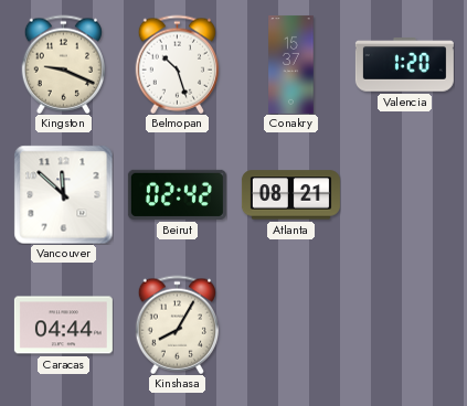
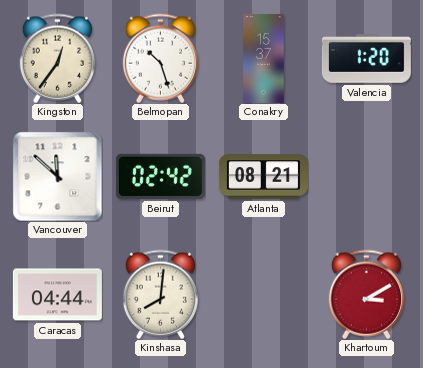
Kingston: 9:19 -> 12:36
Kinshasa: 8:05 -> 8:01
Khartoum: none -> 3:10
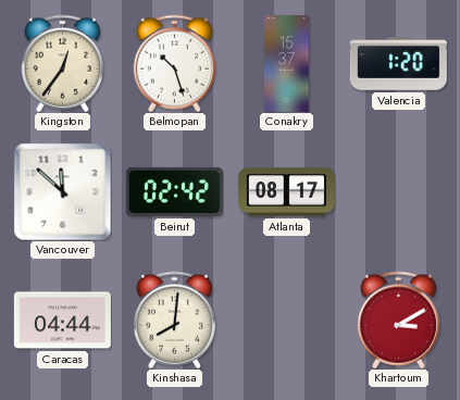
Atlanta: 08:21 -> 08:17
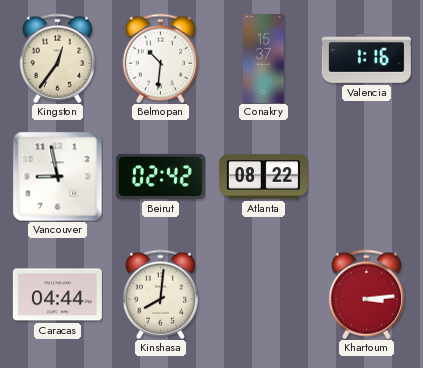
Belmopan: 10:27 -> 10:31
Valencia: 1:20 -> 1:16
Vancouver: 11:52 -> 8:58
Atlanta: 08:17 -> 08:22
Khartoum: 3:10 -> 3:14
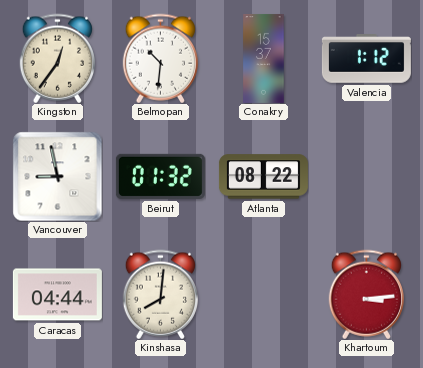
Valencia: 1:16 -> 1:12
Beirut: 02:42 -> 01:32
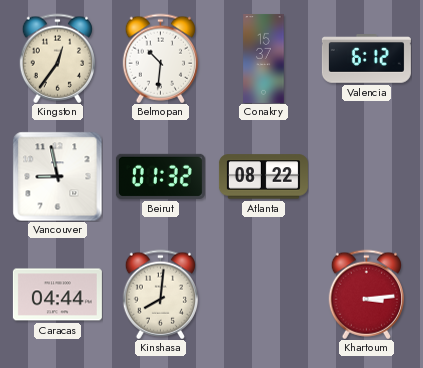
Valencia: 1:12 -> 6:12
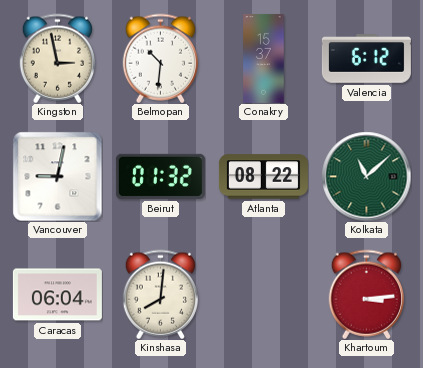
Kingston: 12:36 -> 2:58
Vancouver: 8:58 -> 9:02
Kolkata: none -> 11:08
Caracas: 04:44 -> 06:04
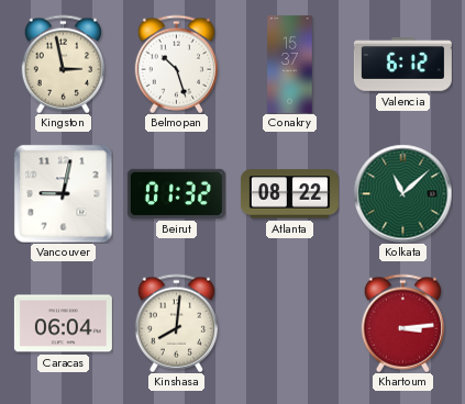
Belmopan: 10:31 -> 10:27
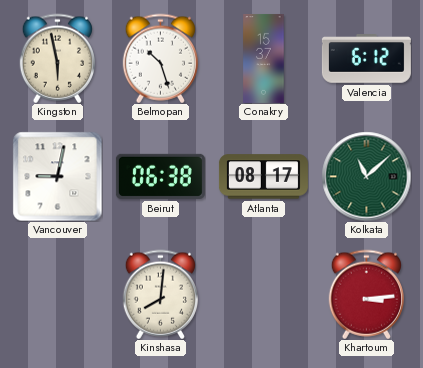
Kingston: 2:58 -> 5:58
Beirut: 01:32 -> 06:38
Atlanta: 08:22 -> 08:17
Caracas: 06:04 -> none
